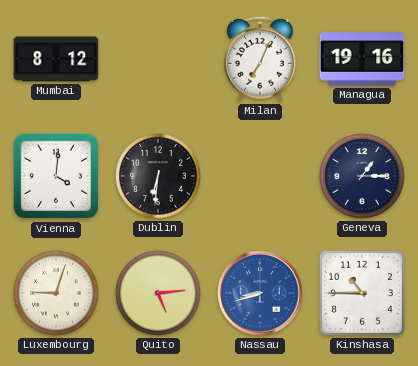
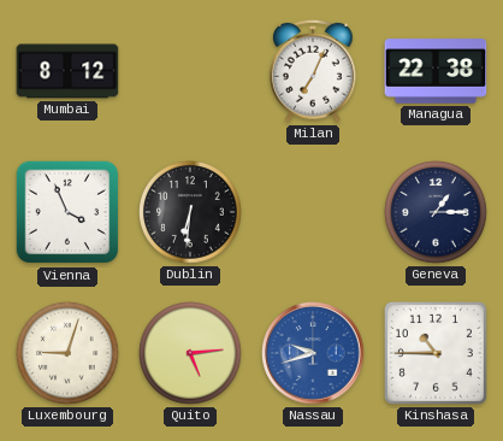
Managua: 19:16 -> 22:38
Vienna: 4:01 -> 3:56
Nassau: 8:42 -> 9:42
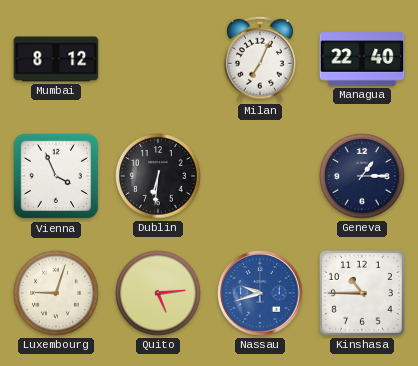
Managua: 22:38 -> 22:40
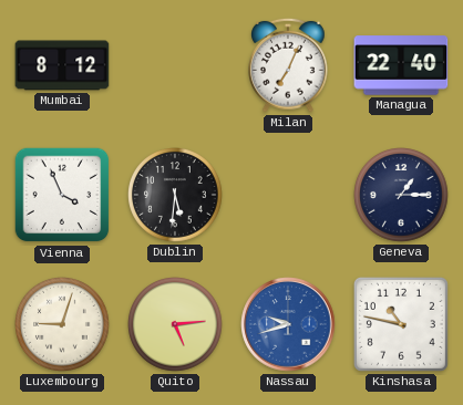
Dublin: 6:31 -> 5:31
Kinshasa: 10:45 -> 10:47
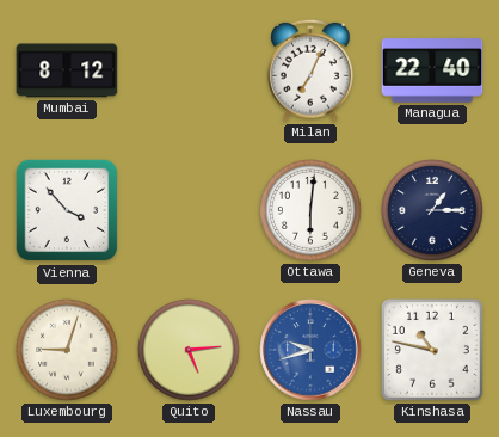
Vienna: 3:56 -> 3:53
Dublin: 5:31 -> none
Ottawa: none -> 6:01
